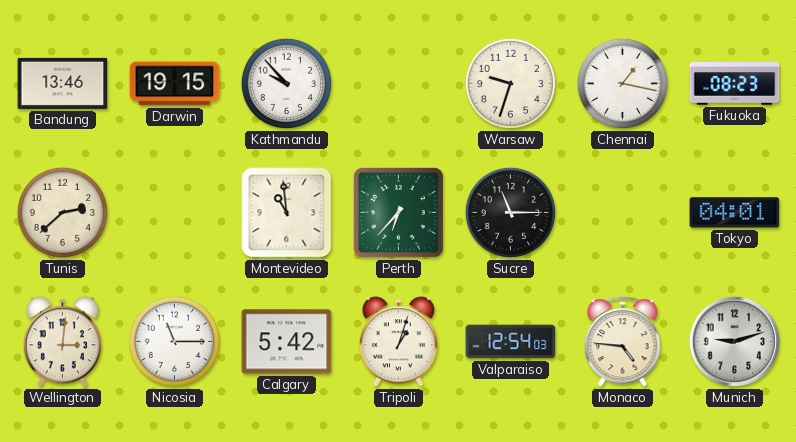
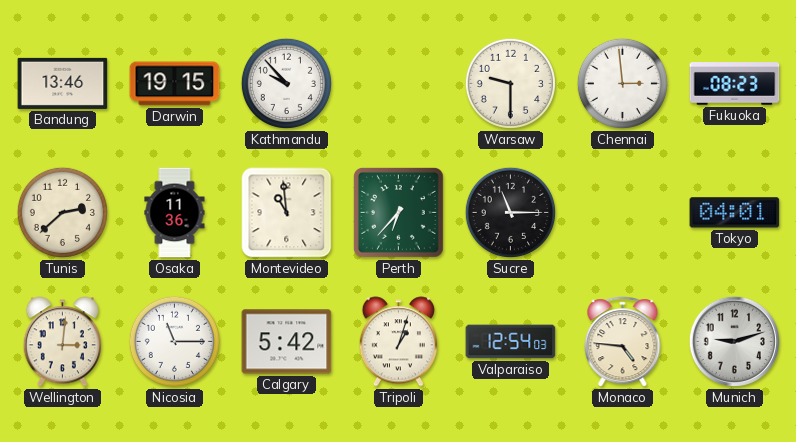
Warsaw: 9:33 -> 9:30
Chennai: 1:17 -> 2:59
Osaka: none -> 11:36
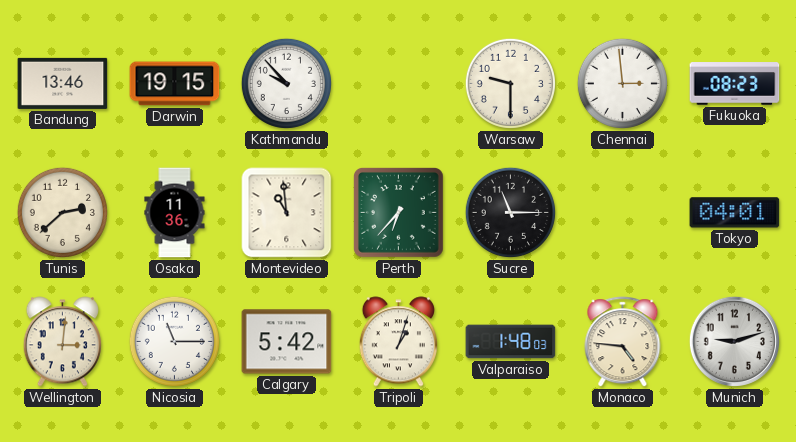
Valparaiso: 12:54 -> 1:48
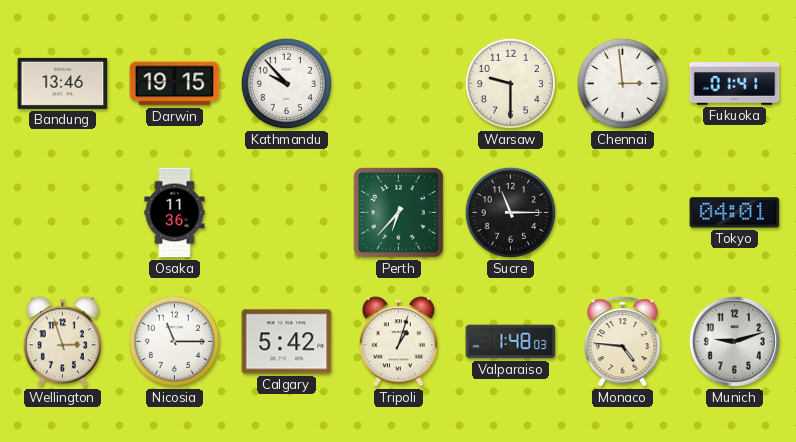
Fukuoka: 08:23 -> 01:41
Tunis: 2:38 -> none
Montevideo: 10:59 -> none
Wellington: 3:01 -> 2:57
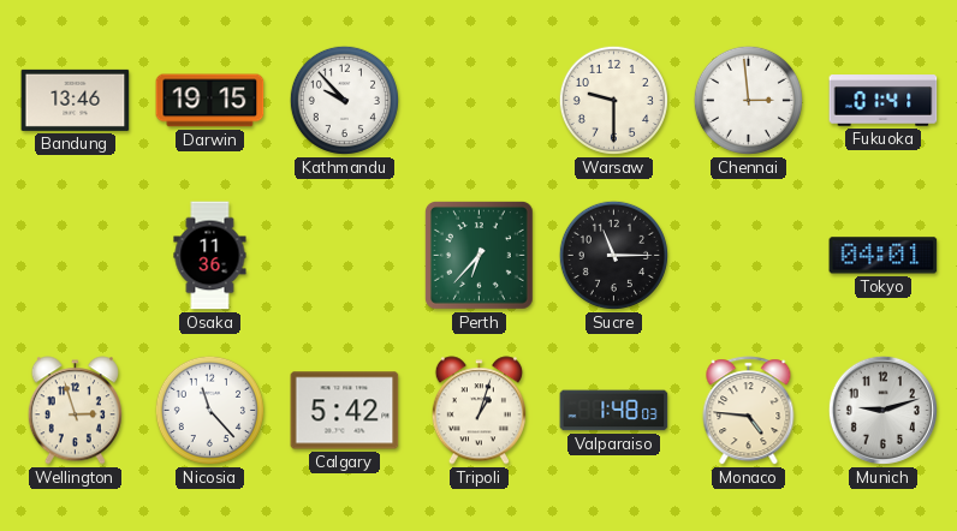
Nicosia: 11:15 -> 11:23
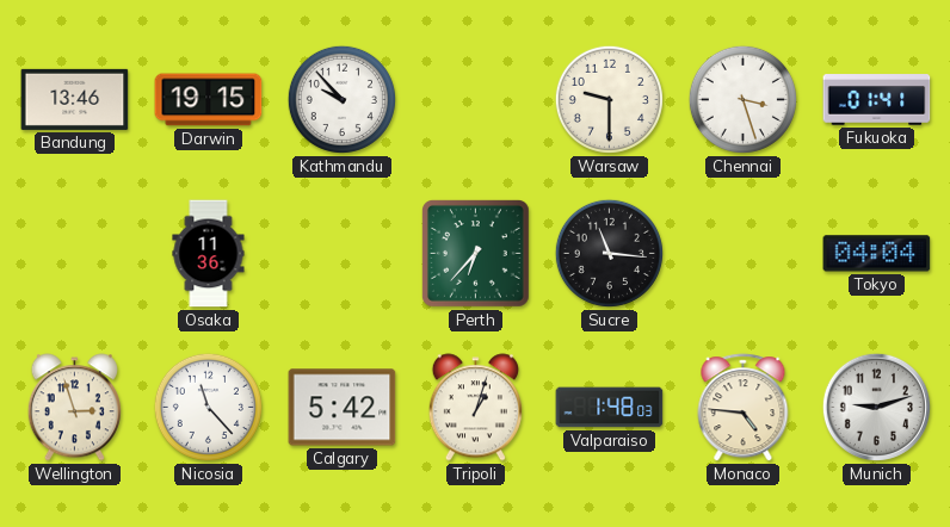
Chennai: 2:59 -> 3:27
Sucre: 11:15 -> 11:16
Tokyo: 04:01 -> 04:04
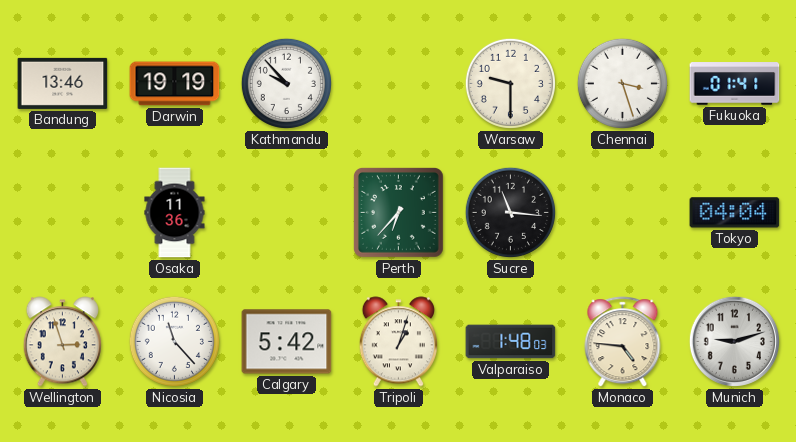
Darwin: 19:15 -> 19:19
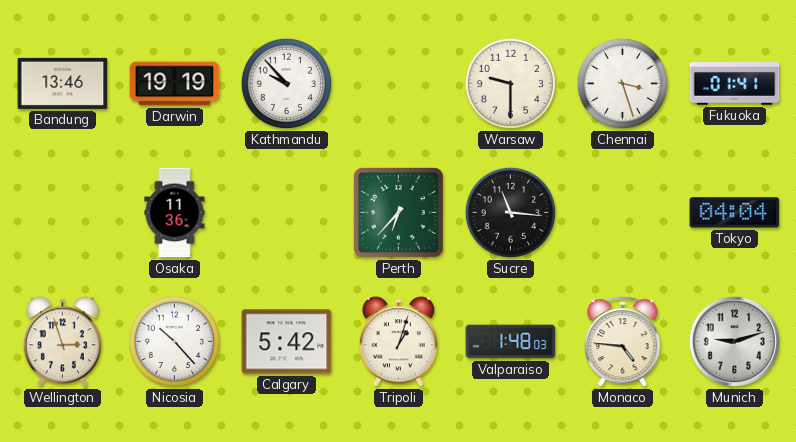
Nicosia: 11:23 -> 10:23
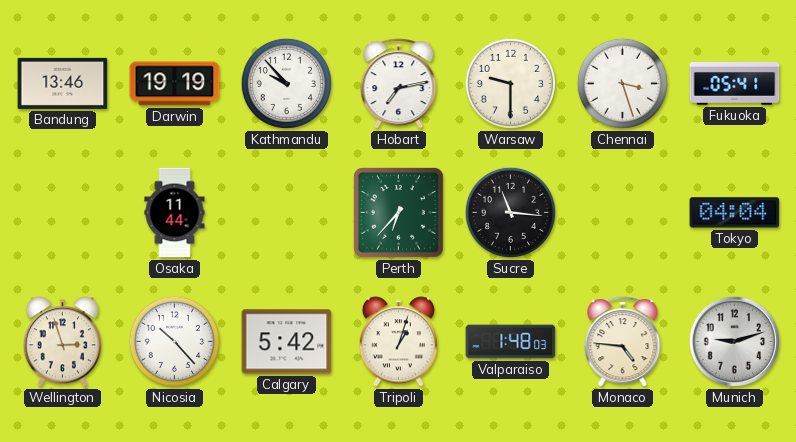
Hobart: none -> 7:13
Fukuoka: 01:41 -> 05:41
Osaka: 11:36 -> 11:44
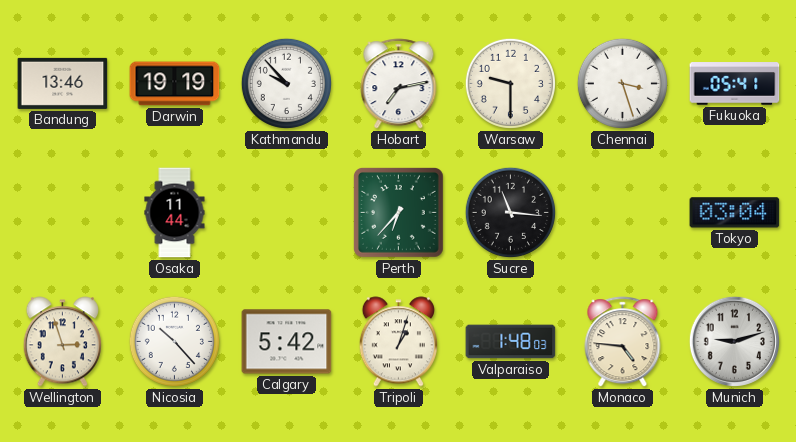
Tokyo: 04:04 -> 03:04
